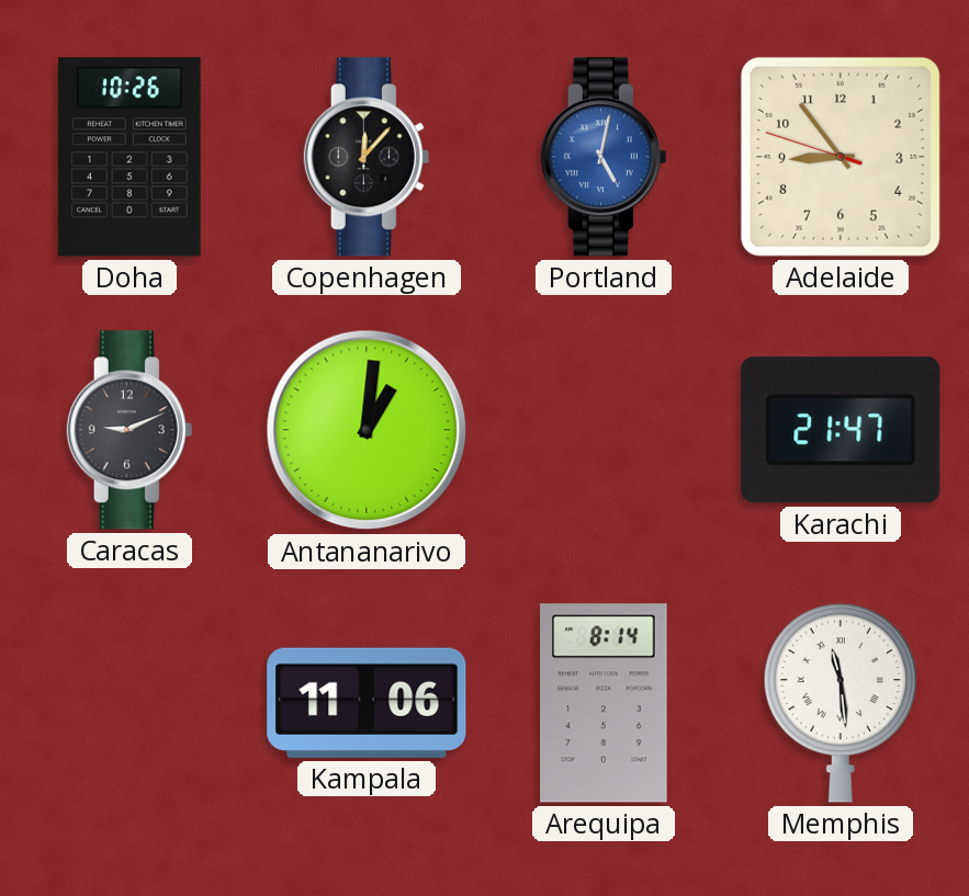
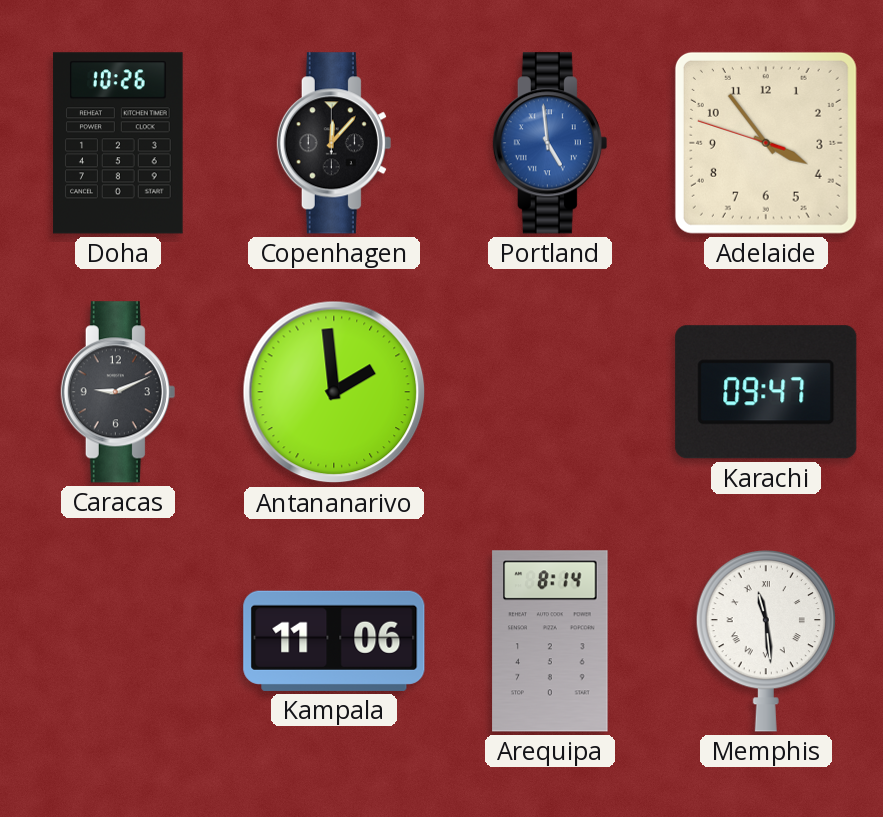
Portland: 5:02 -> 4:59
Adelaide: 8:53 -> 3:53
Antananarivo: 1:01 -> 1:59
Karachi: 21:47 -> 09:47
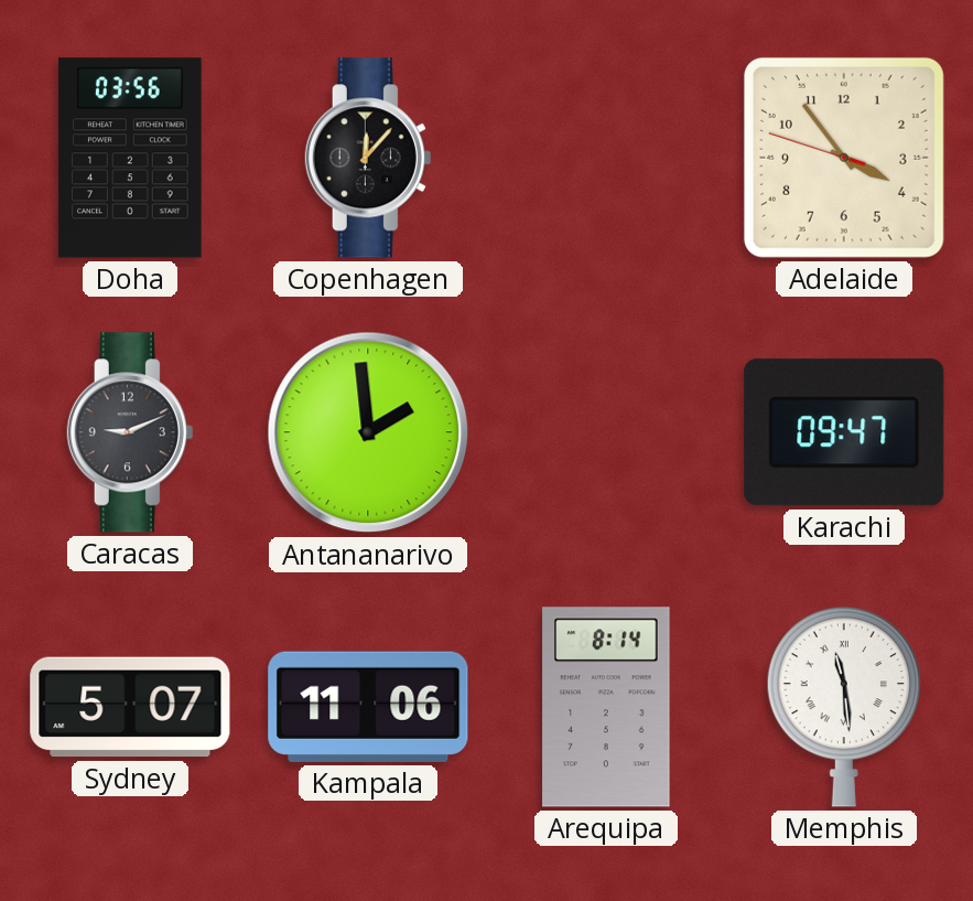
Doha: 10:26 -> 03:56
Portland: 4:59 -> none
Sydney: none -> 5:07
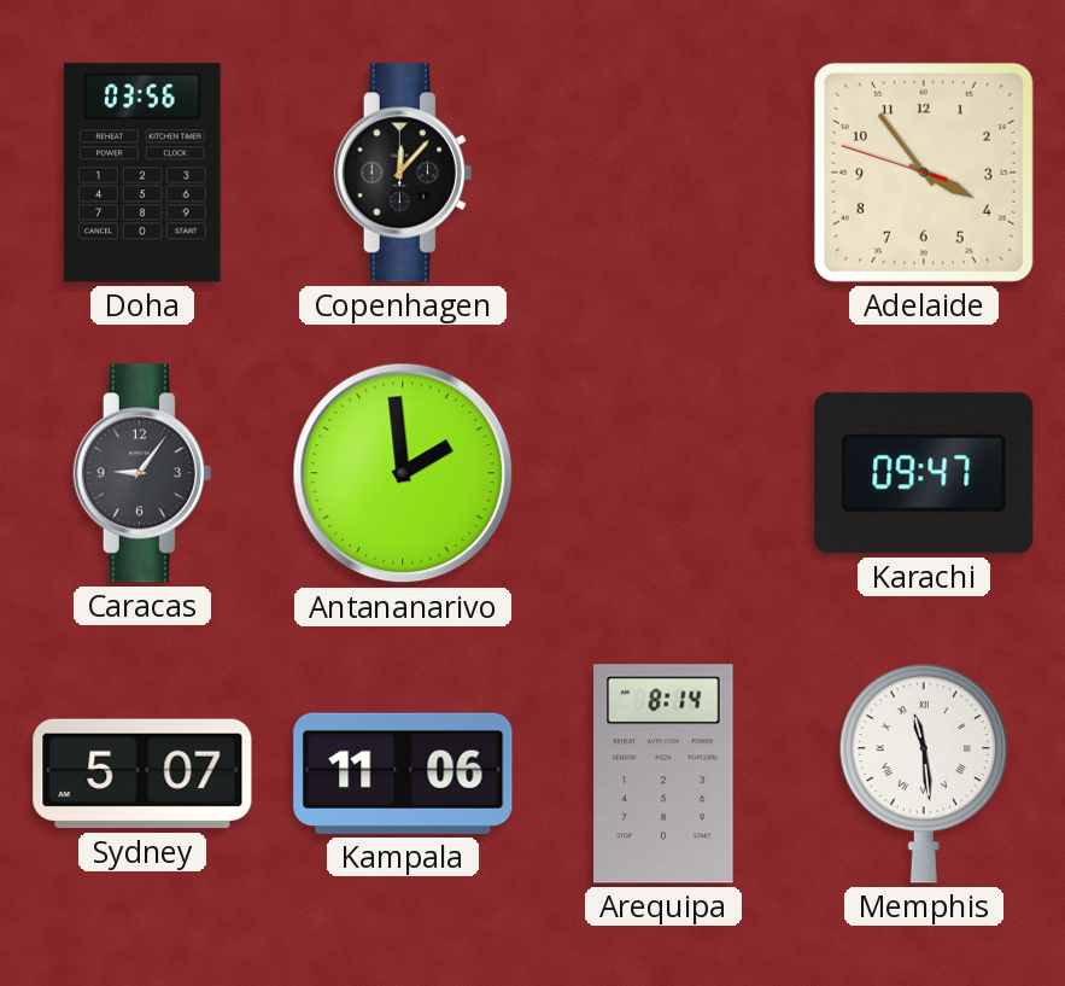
Caracas: 9:11 -> 9:06
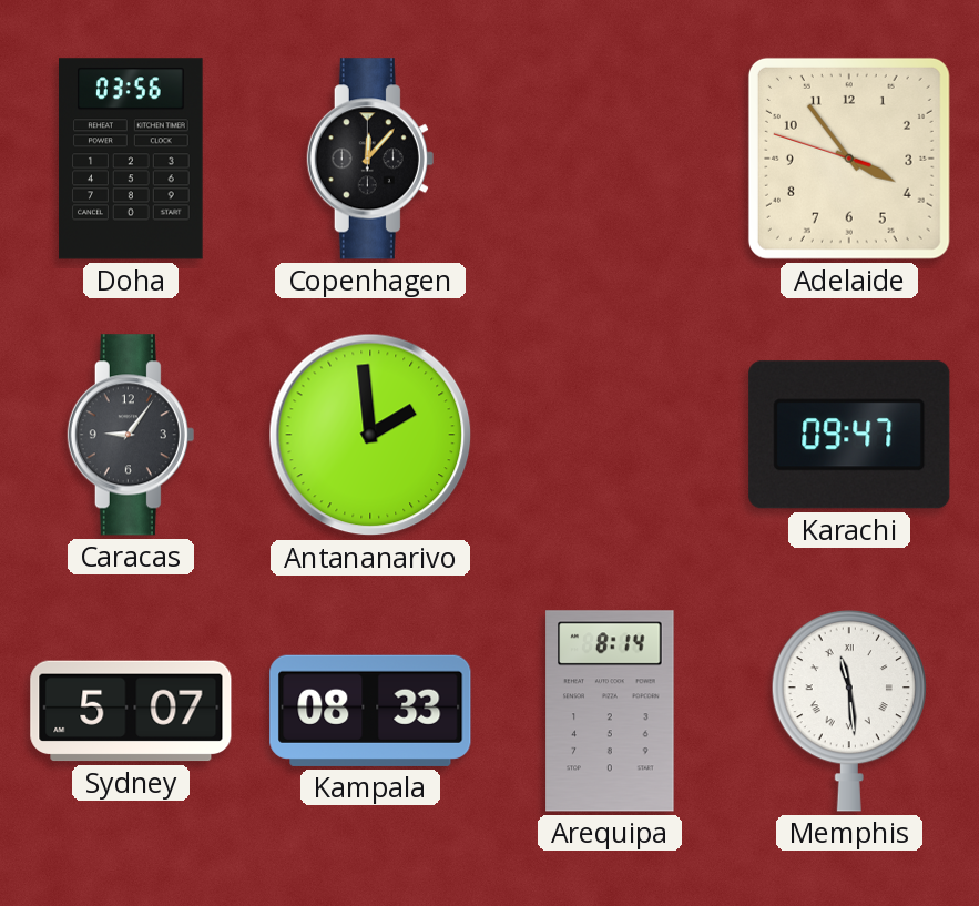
Kampala: 11:06 -> 08:33
